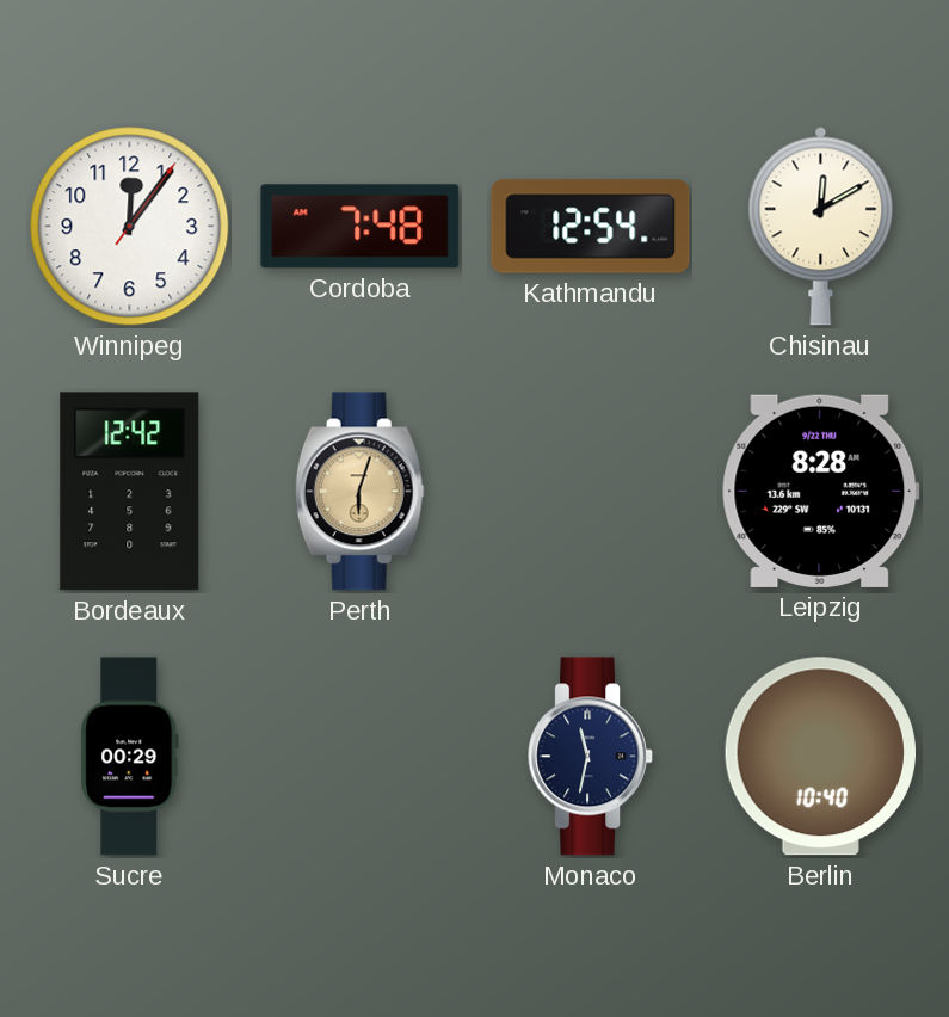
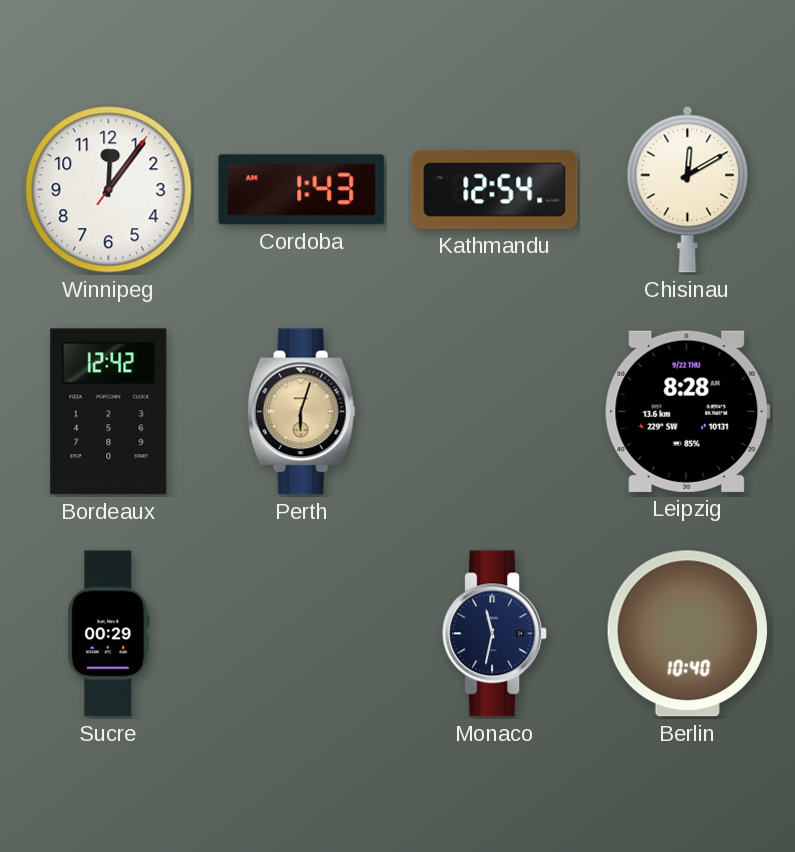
Cordoba: 7:48 -> 1:43
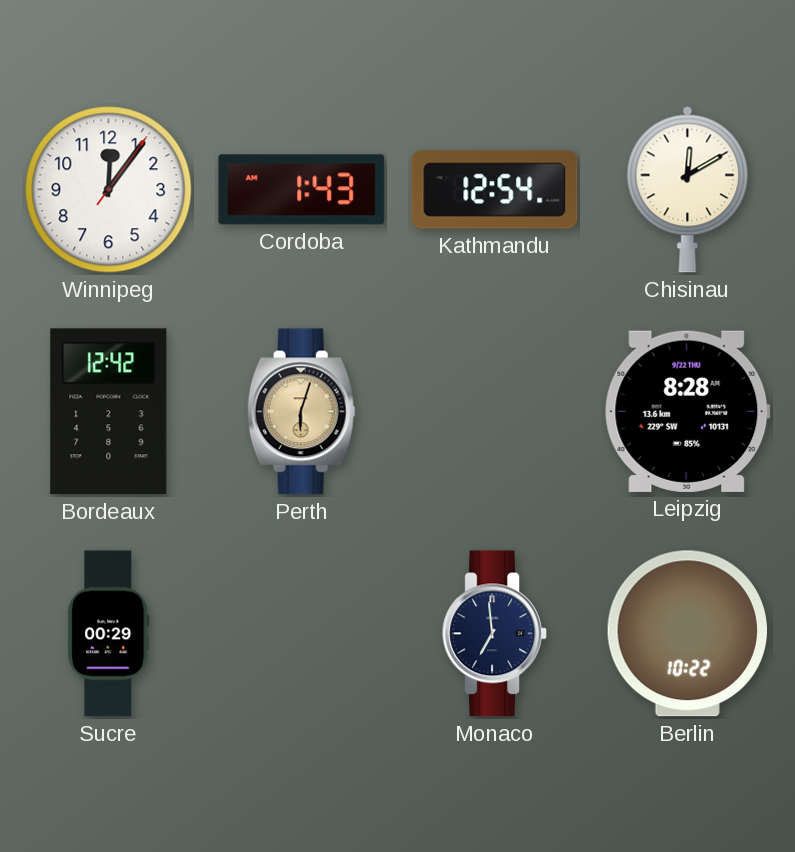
Monaco: 11:32 -> 6:59
Berlin: 10:40 -> 10:22
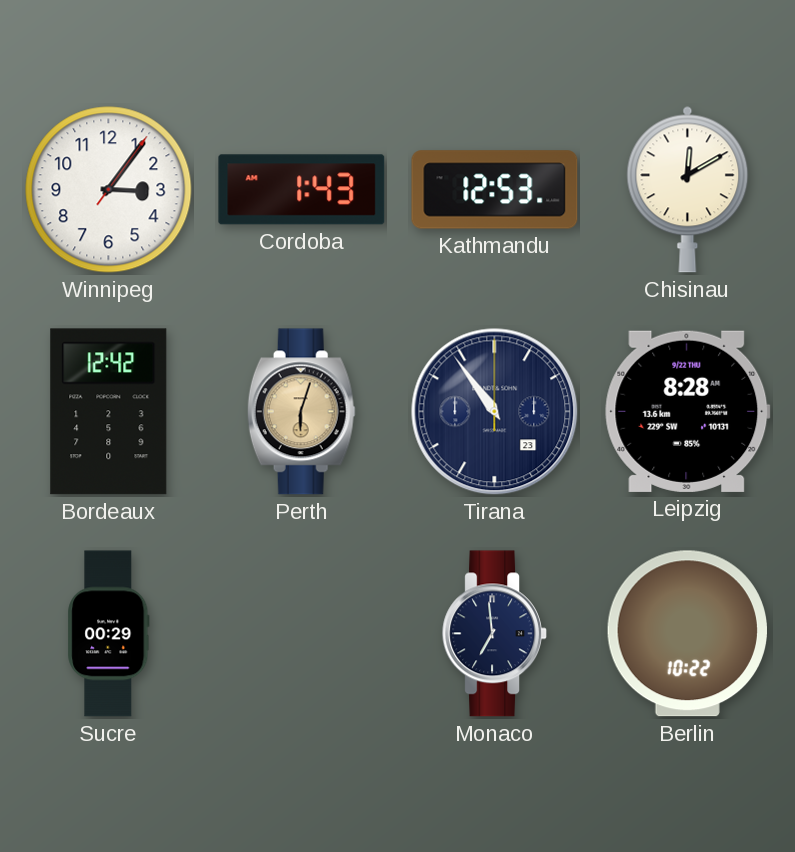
Winnipeg: 12:06 -> 3:06
Kathmandu: 12:54 -> 12:53
Tirana: none -> 10:54
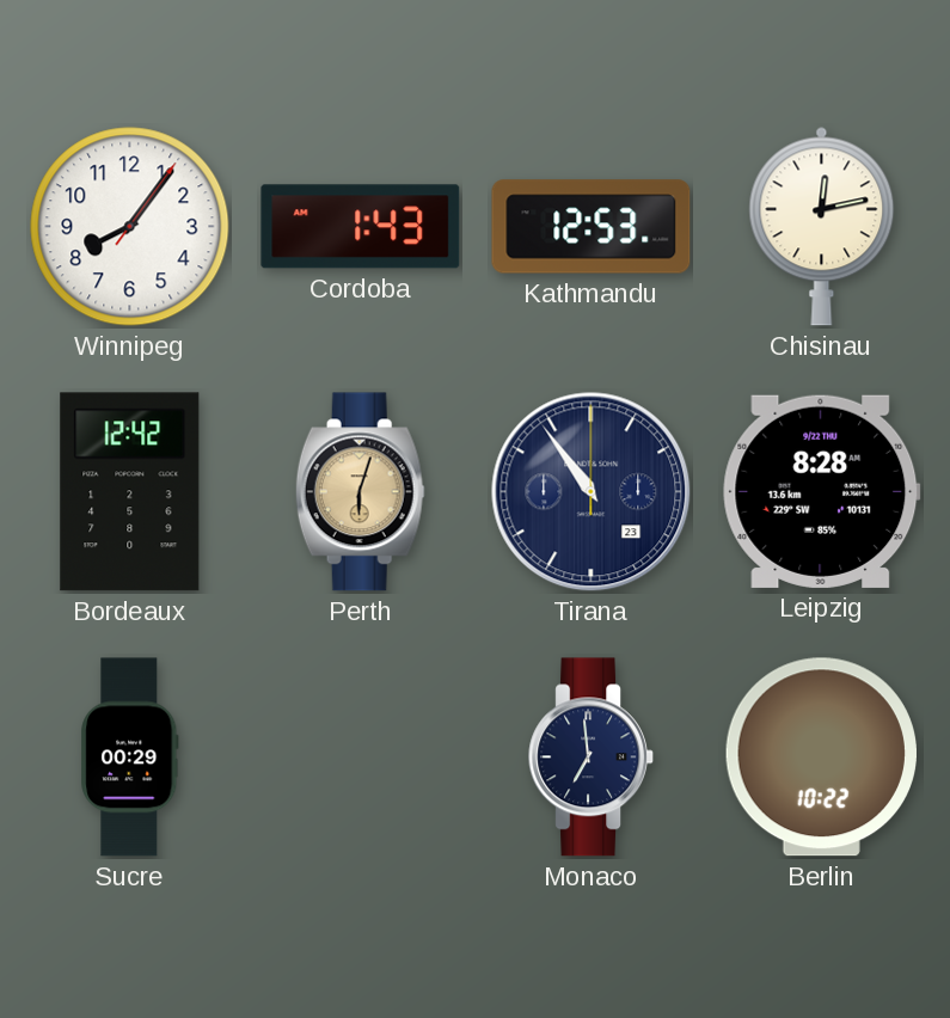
Winnipeg: 3:06 -> 8:06
Chisinau: 12:10 -> 12:13
